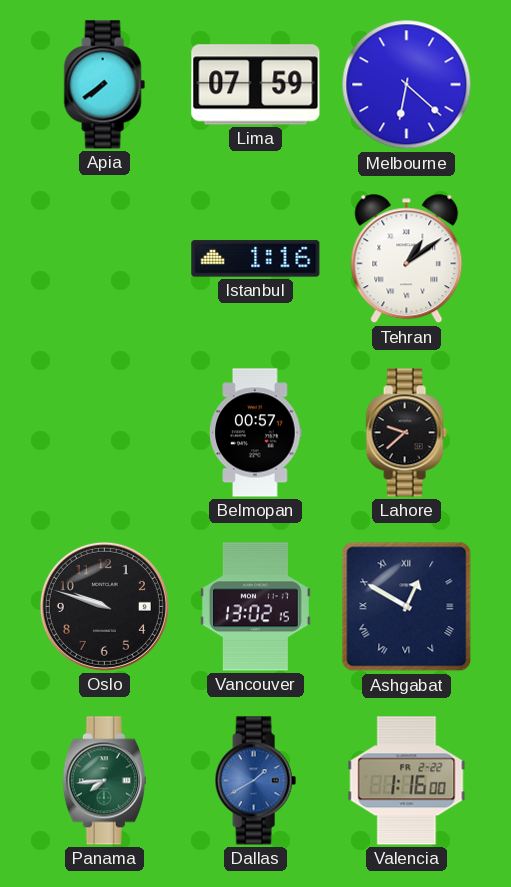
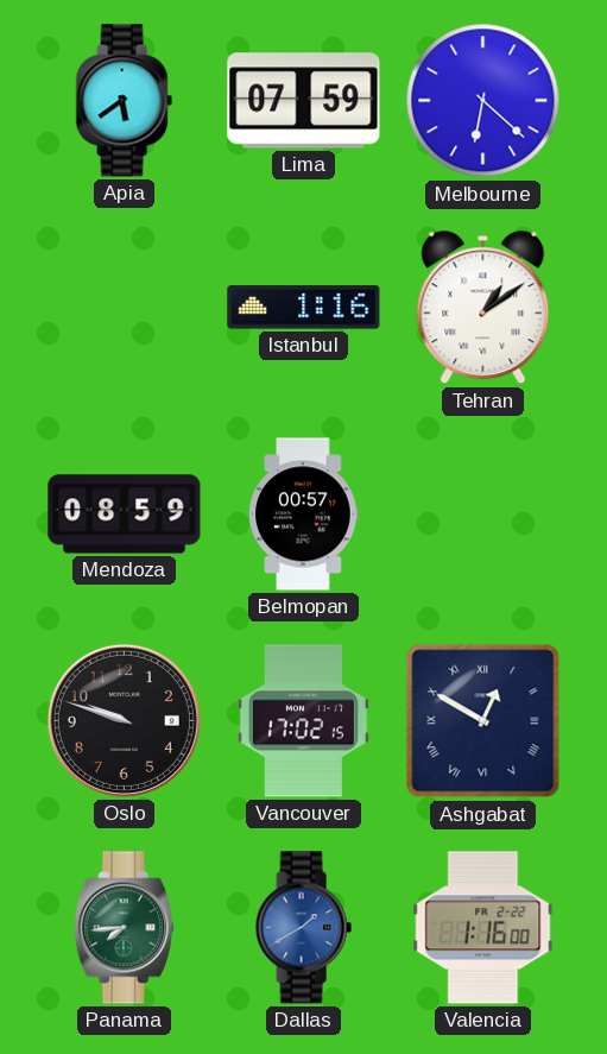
Apia: 7:39 -> 5:39
Mendoza: none -> 08:59
Lahore: 9:38 -> none
Vancouver: 13:02 -> 17:02
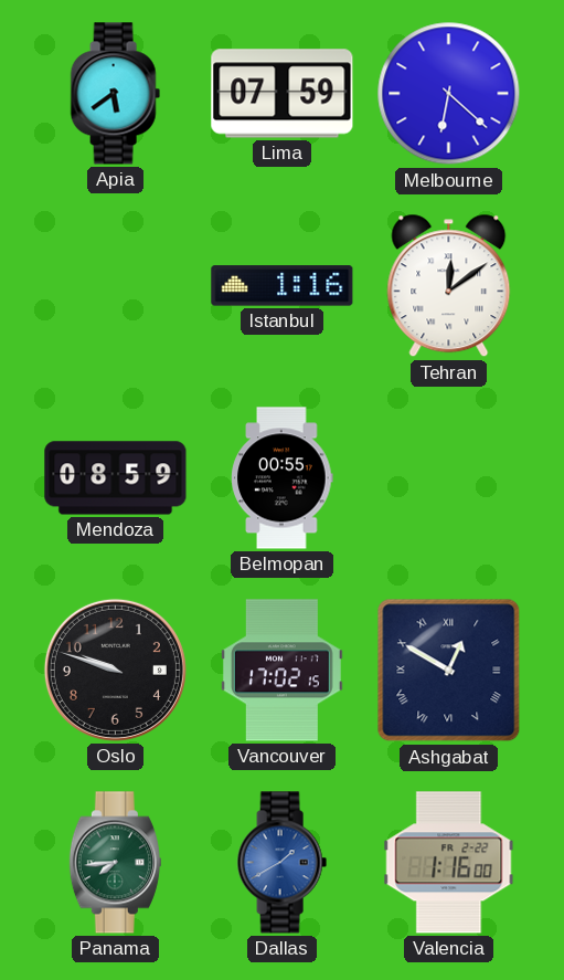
Tehran: 1:09 -> 12:09
Belmopan: 00:57 -> 00:55
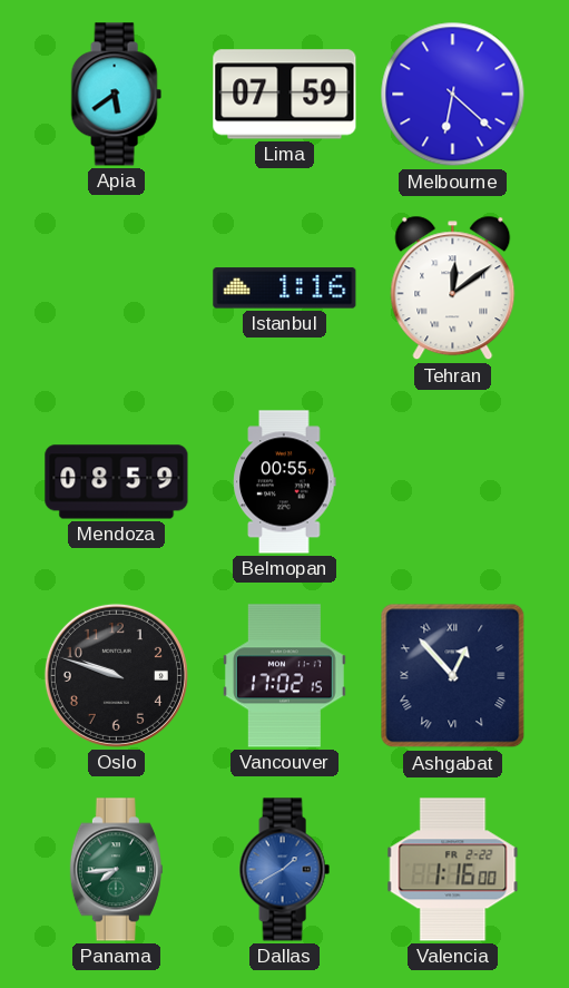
Ashgabat: 12:50 -> 12:53
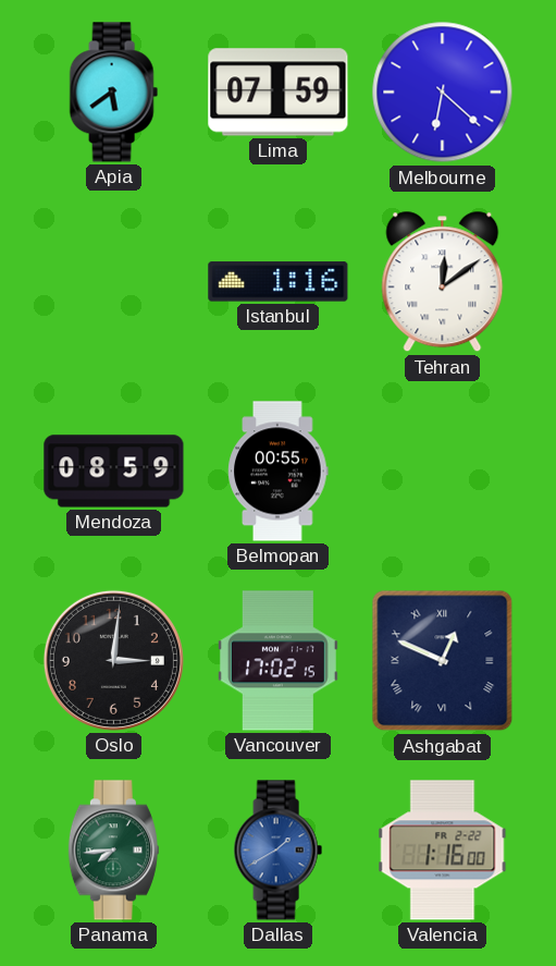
Oslo: 9:48 -> 3:01
Ashgabat: 12:53 -> 12:49
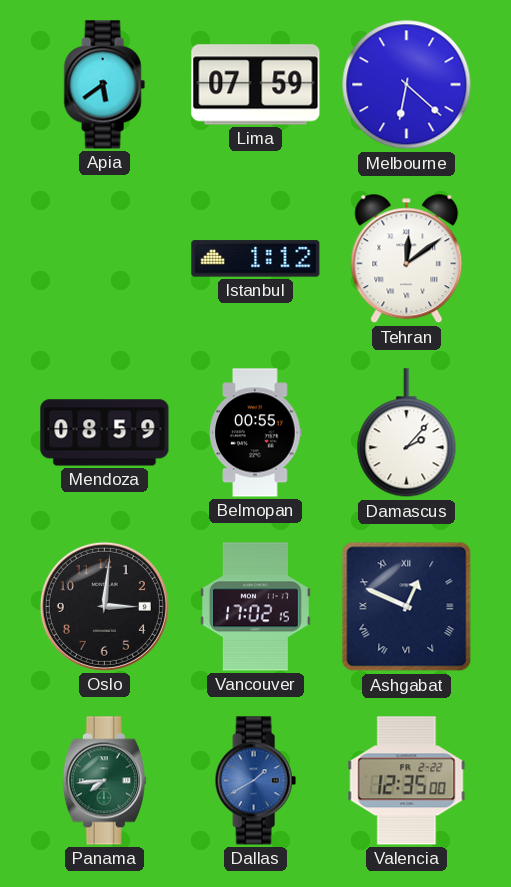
Istanbul: 1:16 -> 1:12
Damascus: none -> 2:07
Valencia: 1:16 -> 12:35
